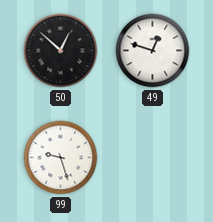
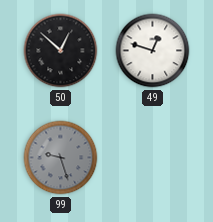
99 dial: white -> grey
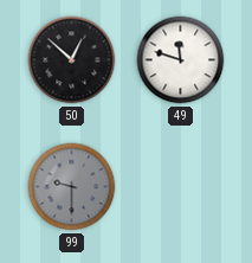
49: 12:48 -> 11:48
99: 9:27 -> 9:30
